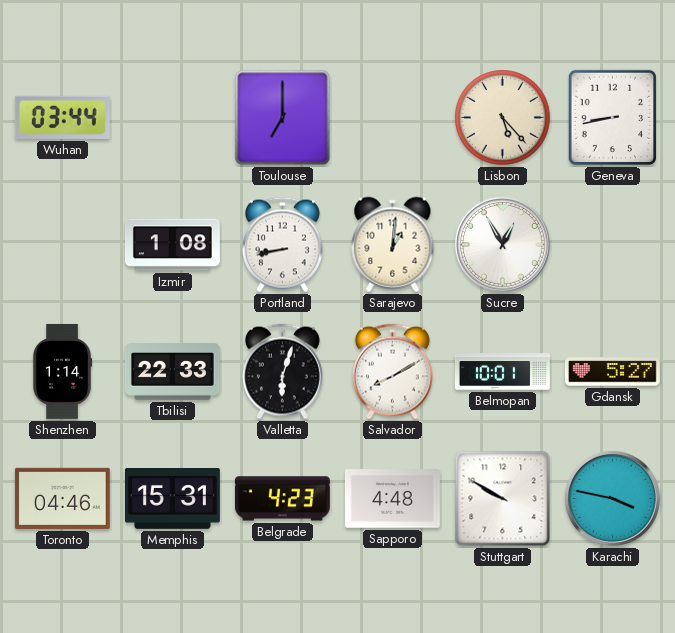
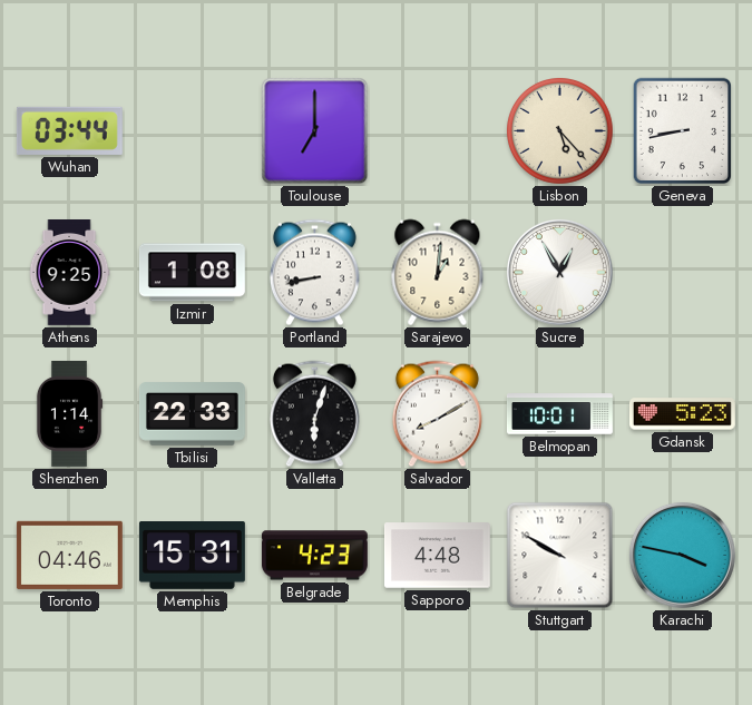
Athens: none -> 9:25
Gdansk: 5:27 -> 5:23
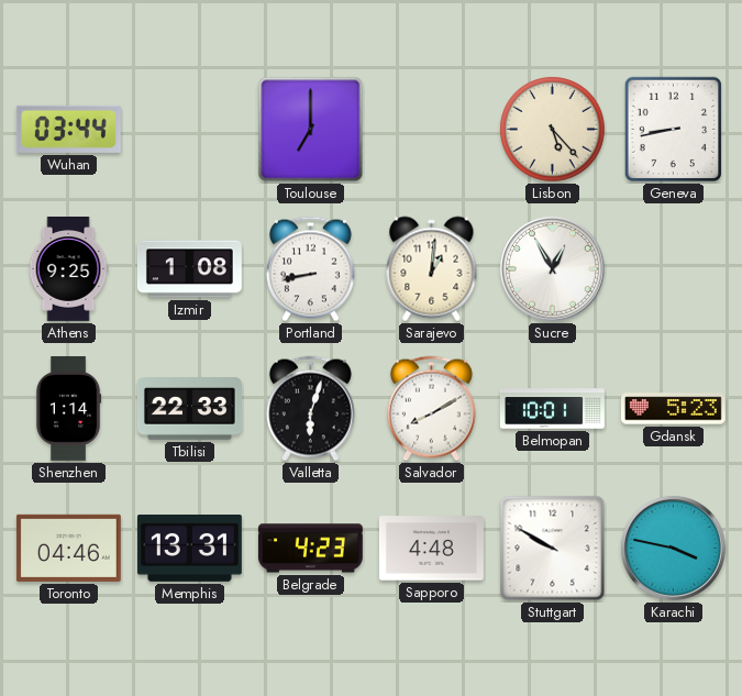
Memphis: 15:31 -> 13:31
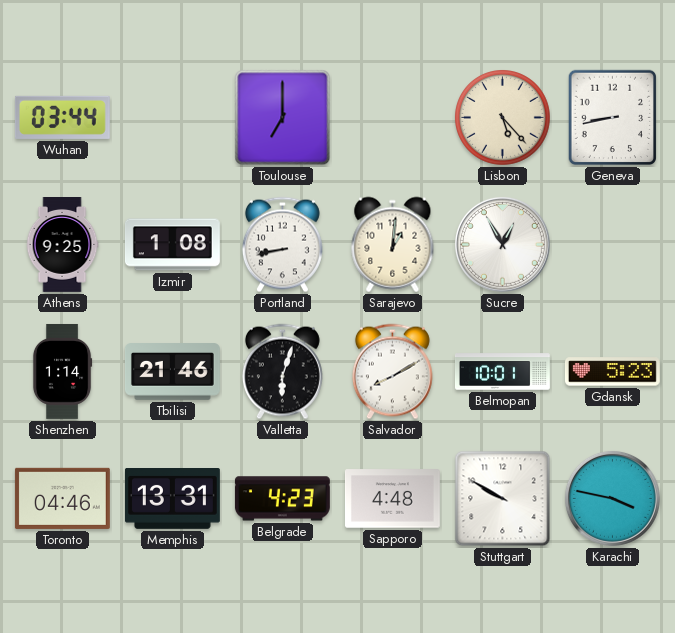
Tbilisi: 22:33 -> 21:46
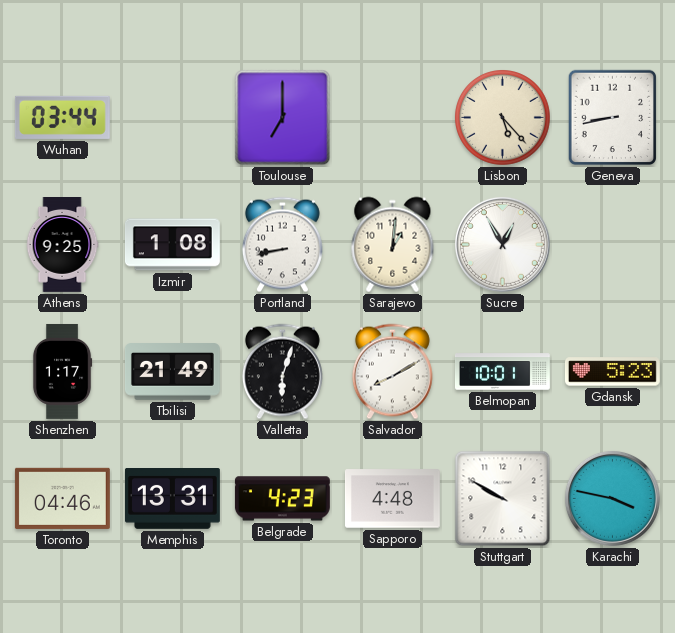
Shenzhen: 1:14 -> 1:17
Tbilisi: 21:46 -> 21:49
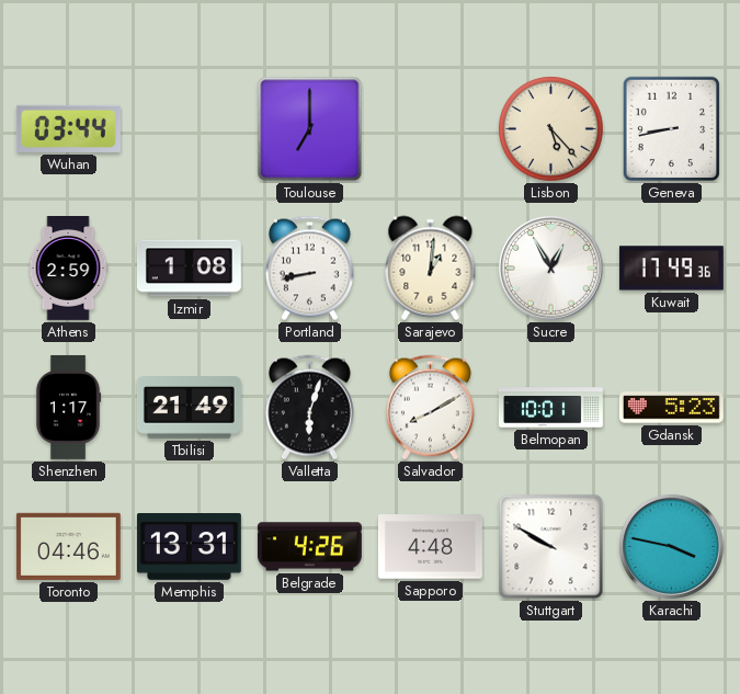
Athens: 9:25 -> 2:59
Kuwait: none -> 17:49
Belgrade: 4:23 -> 4:26
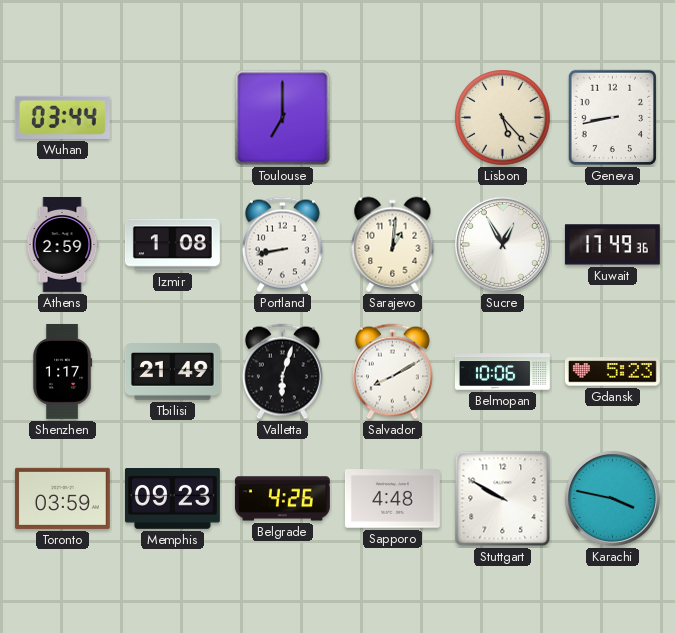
Belmopan: 10:01 -> 10:06
Toronto: 04:46 -> 03:59
Memphis: 13:31 -> 09:23
